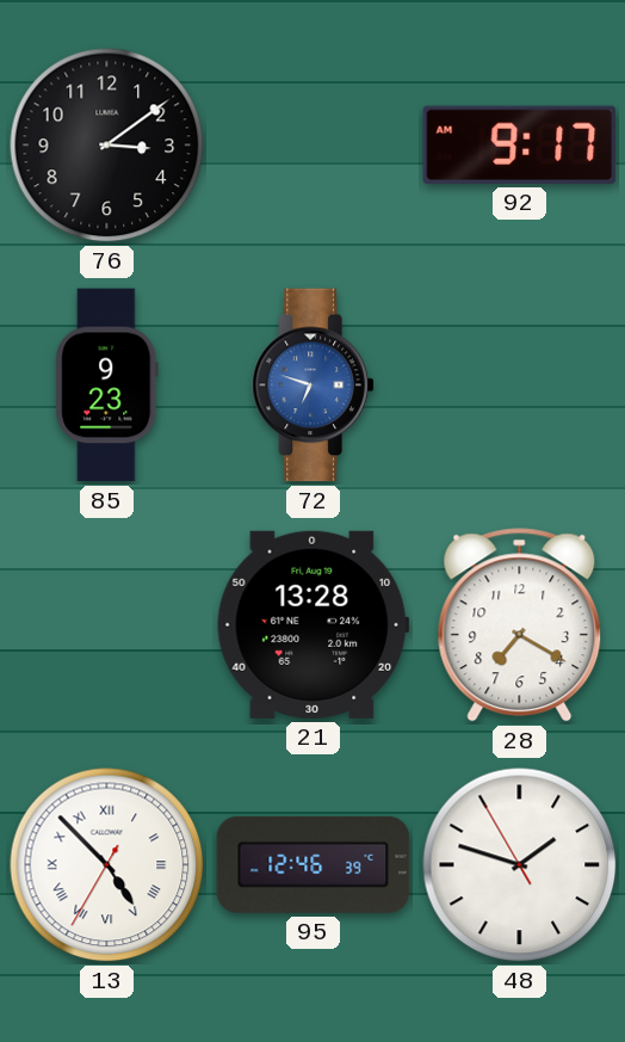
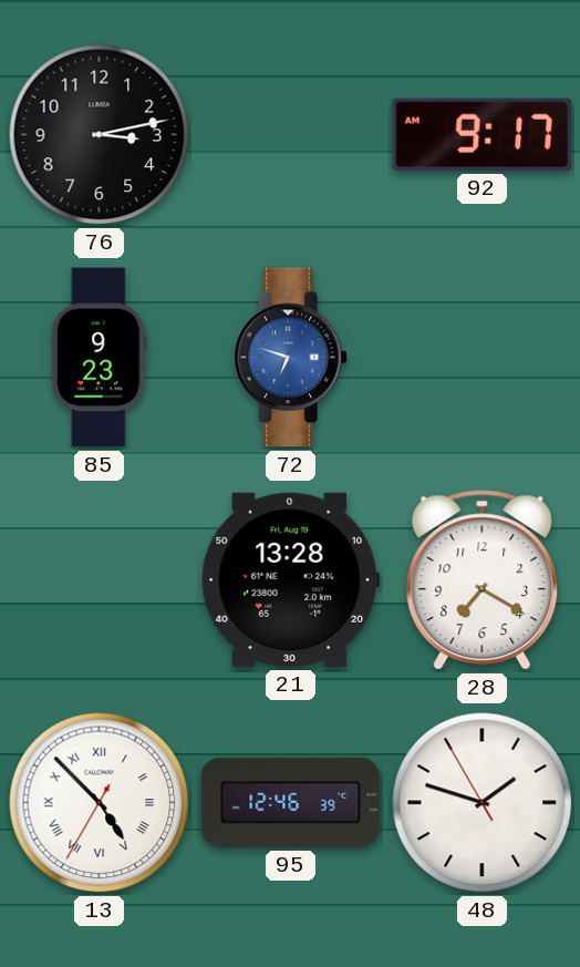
76: 3:09 -> 3:13
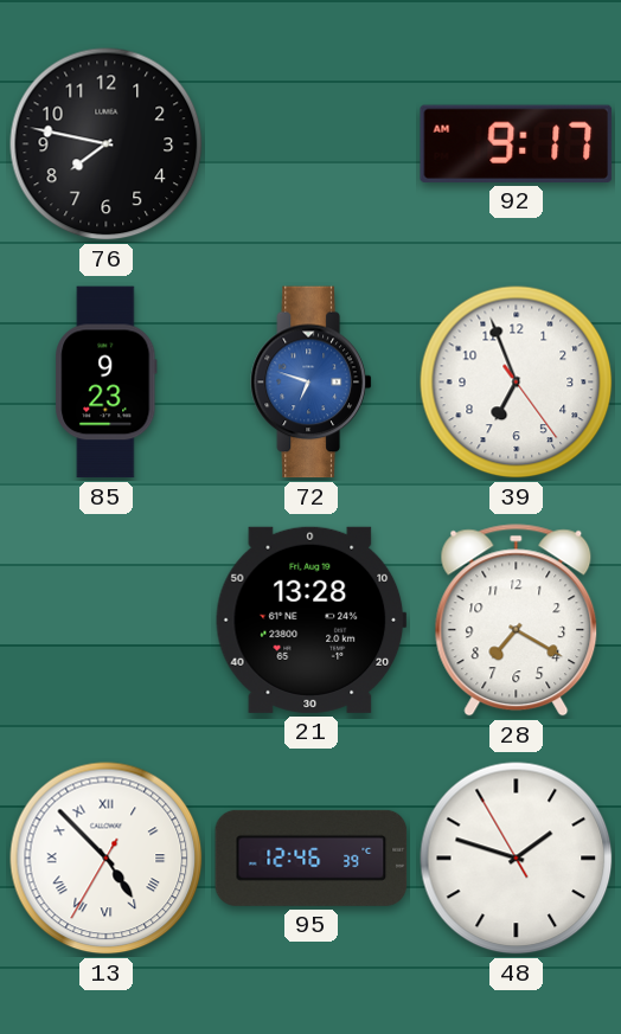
76: 3:13 -> 7:47
39: none -> 6:56
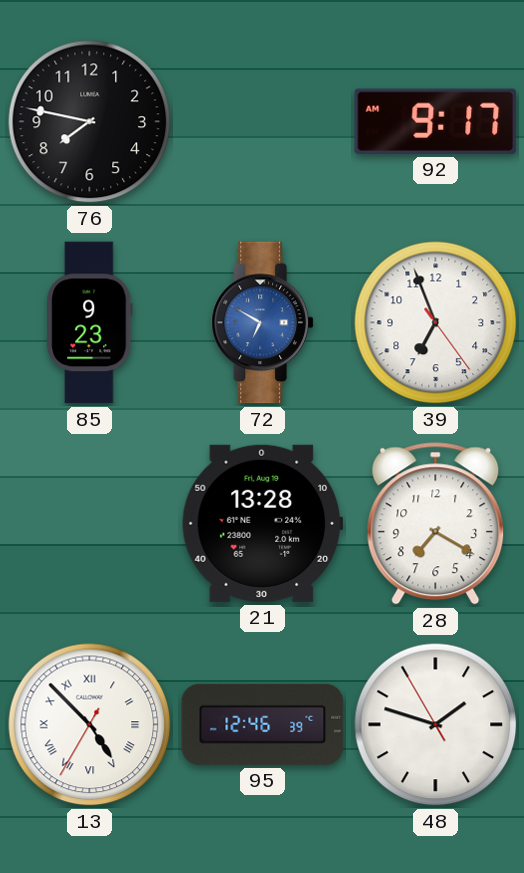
72: 6:48 -> 6:50
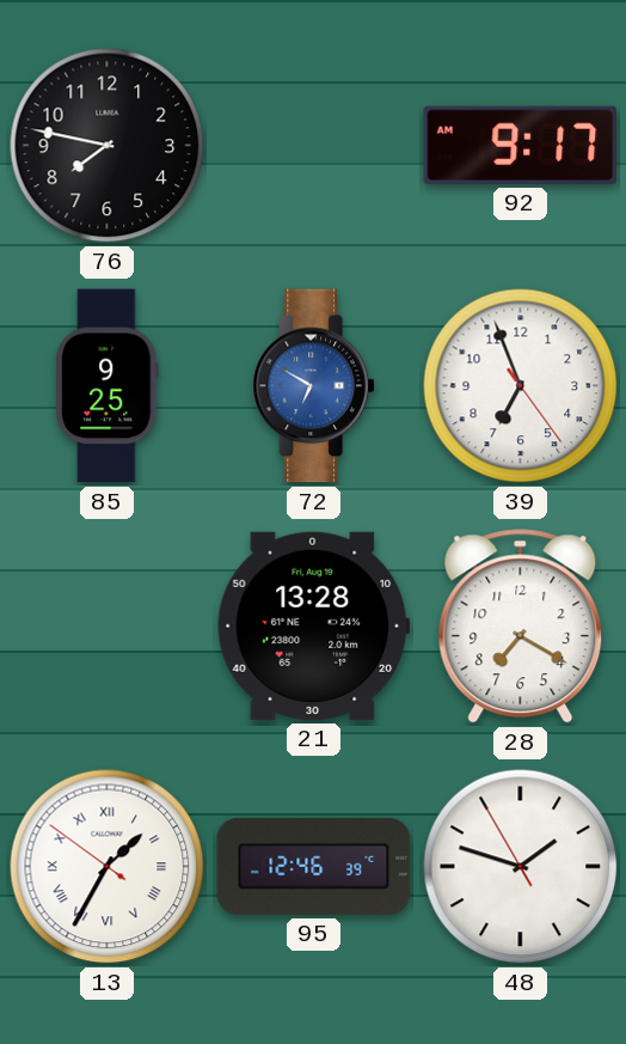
85: 9:23 -> 9:25
13: 4:52 -> 1:34
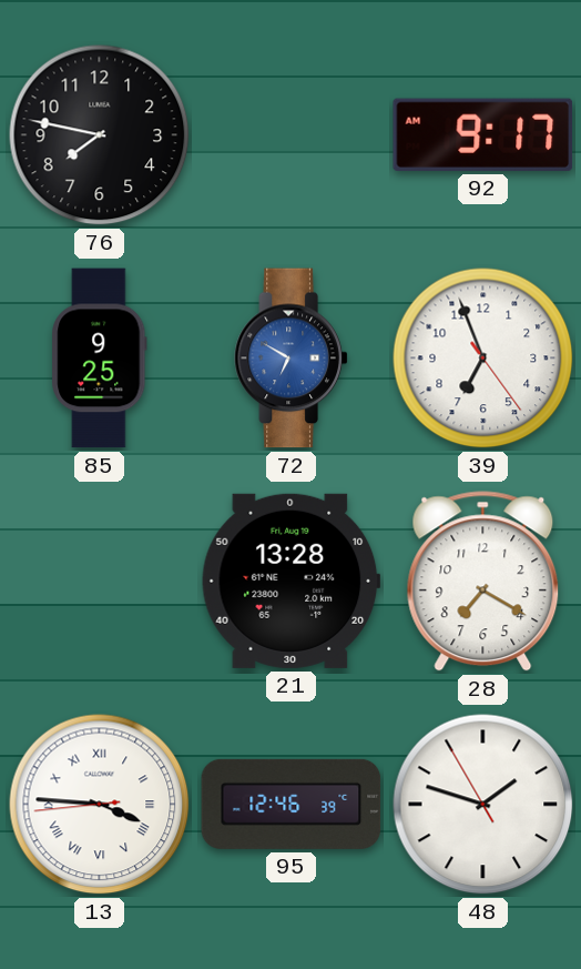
13: 1:34 -> 3:45
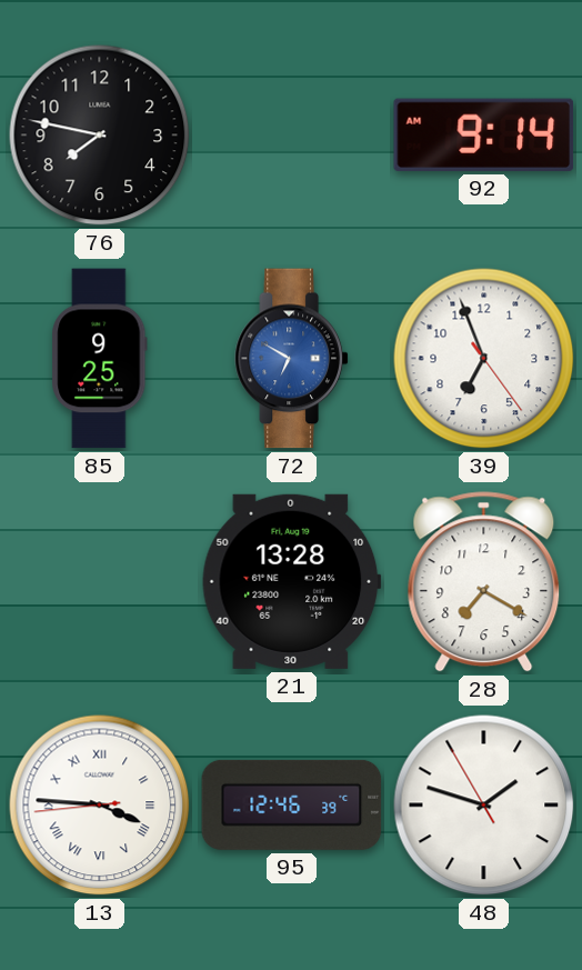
92: 9:17 -> 9:14
